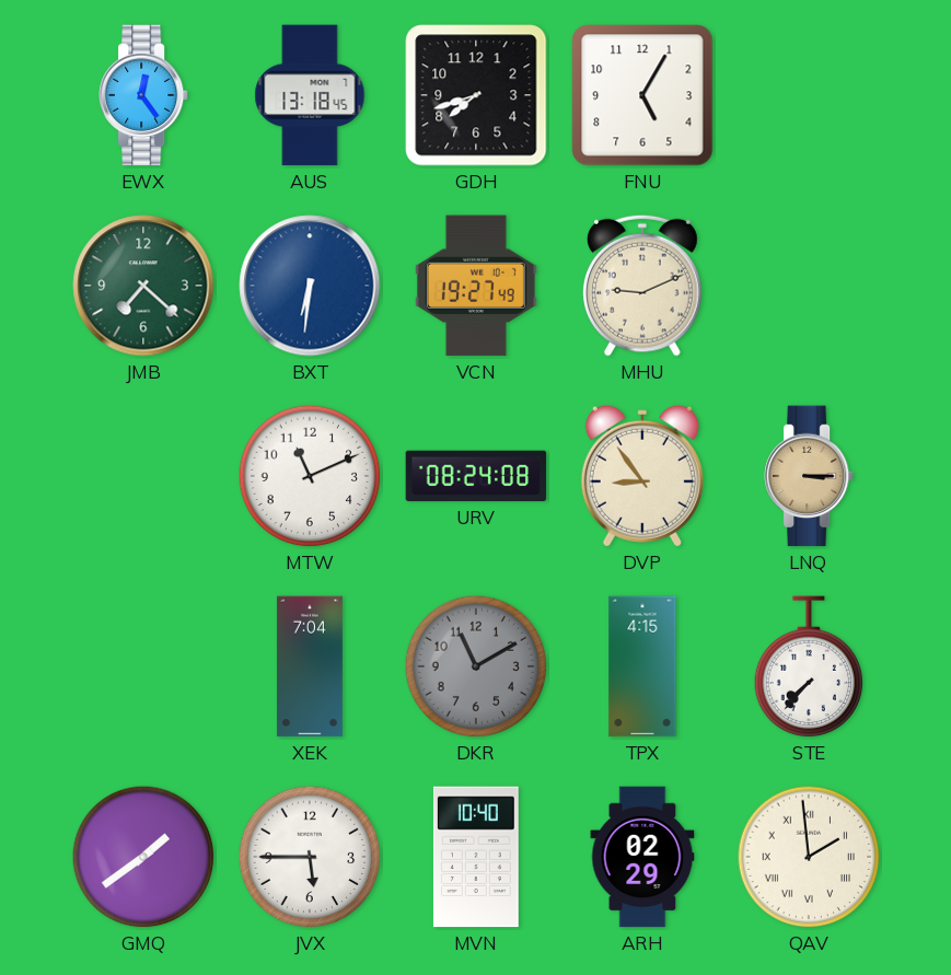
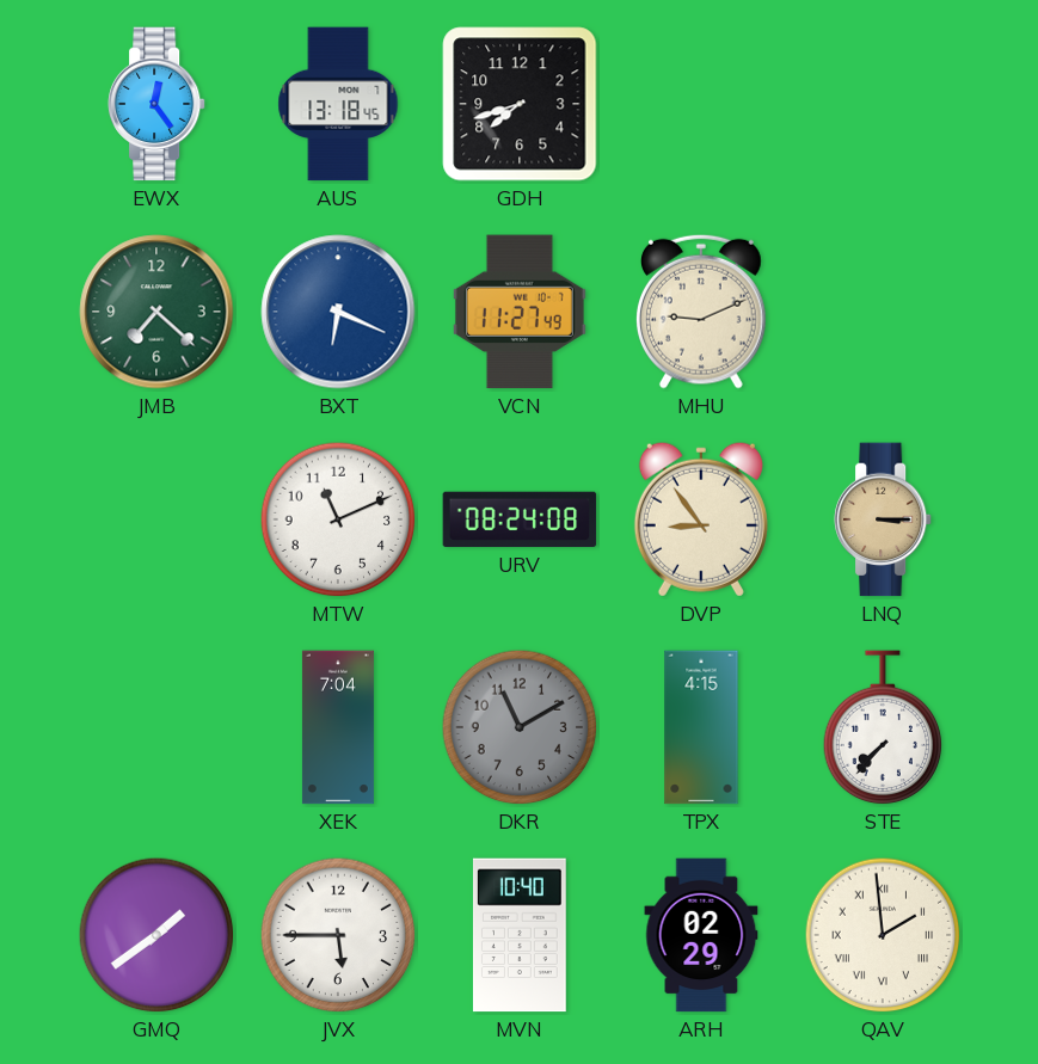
FNU: 5:05 -> none
BXT: 6:31 -> 6:19
VCN: 19:27 -> 11:27
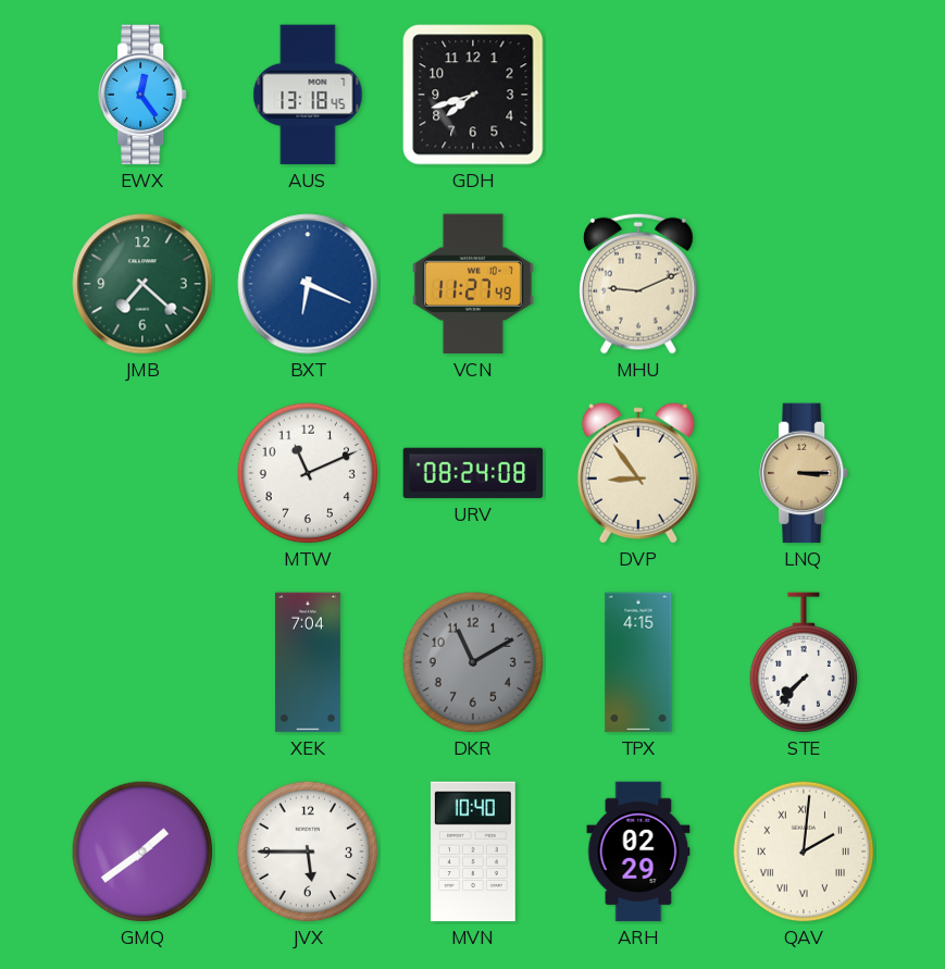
QAV: 1:59 -> 2:01
